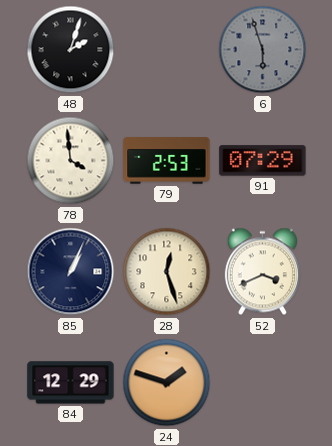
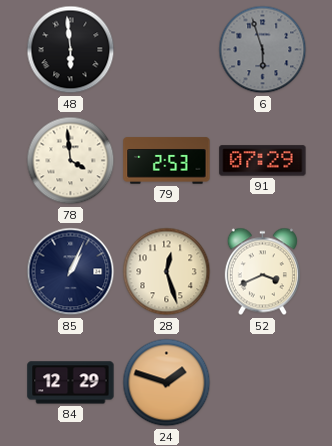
48: 2:03 -> 5:59
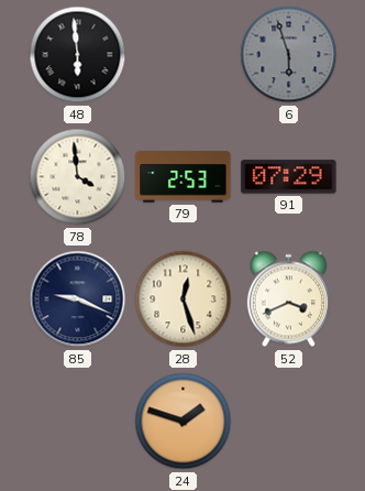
85: 1:04 -> 9:19
84: 12:29 -> none
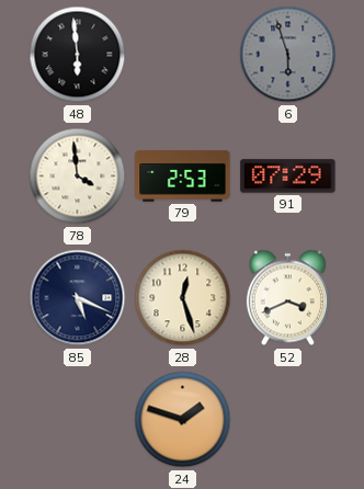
85: 9:19 -> 5:19
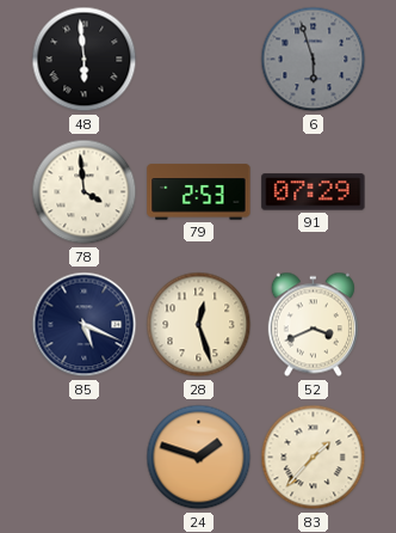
83: none -> 1:37
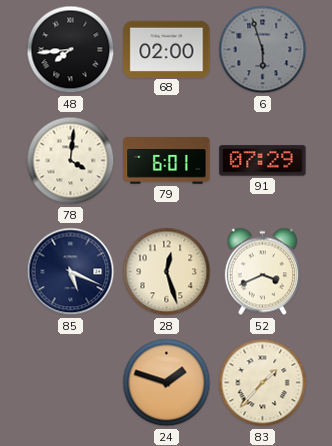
48: 5:59 -> 7:44
68: none -> 02:00
78: 3:59 -> 4:01
79: 2:53 -> 6:01
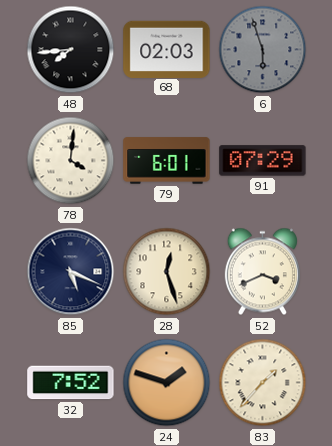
68: 02:00 -> 02:03
32: none -> 7:52
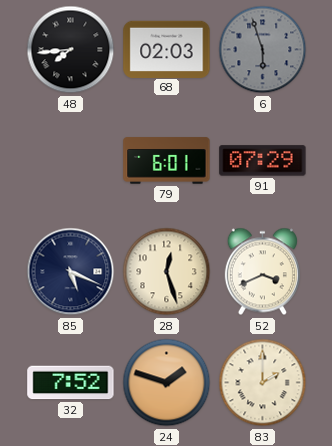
78: 4:01 -> none
83: 1:37 -> 2:00
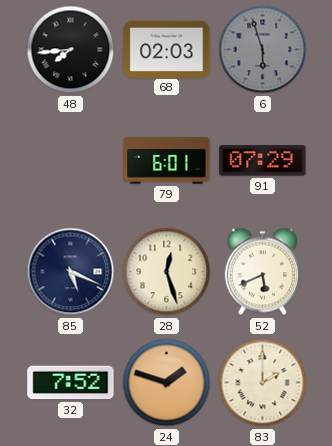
52: 3:41 -> 5:41
